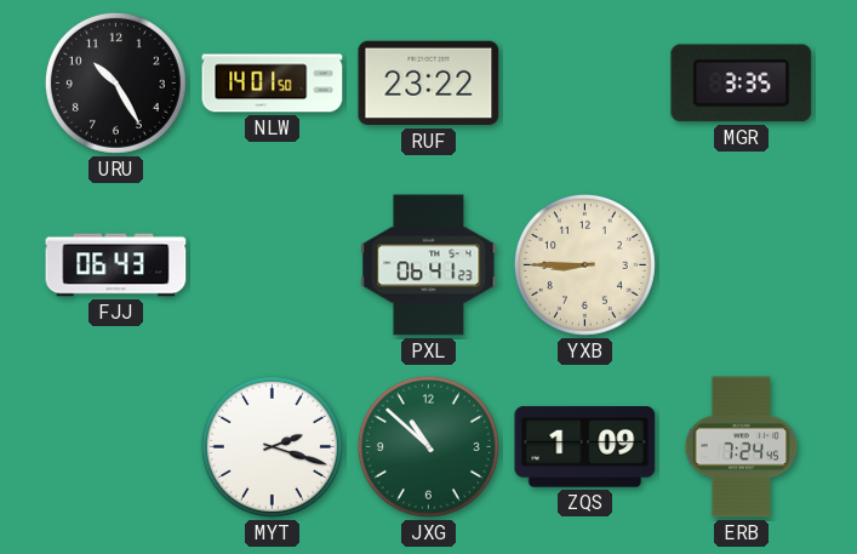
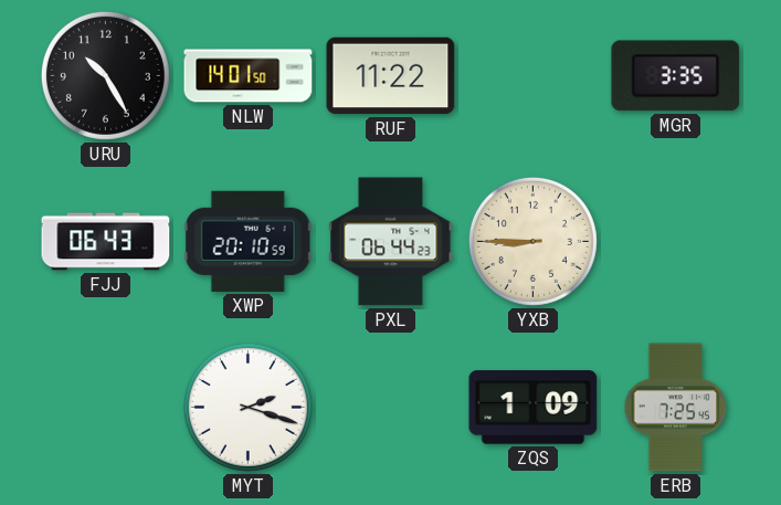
RUF: 23:22 -> 11:22
XWP: none -> 20:10
PXL: 06:41 -> 06:44
JXG: 10:52 -> none
ERB: 7:24 -> 7:25
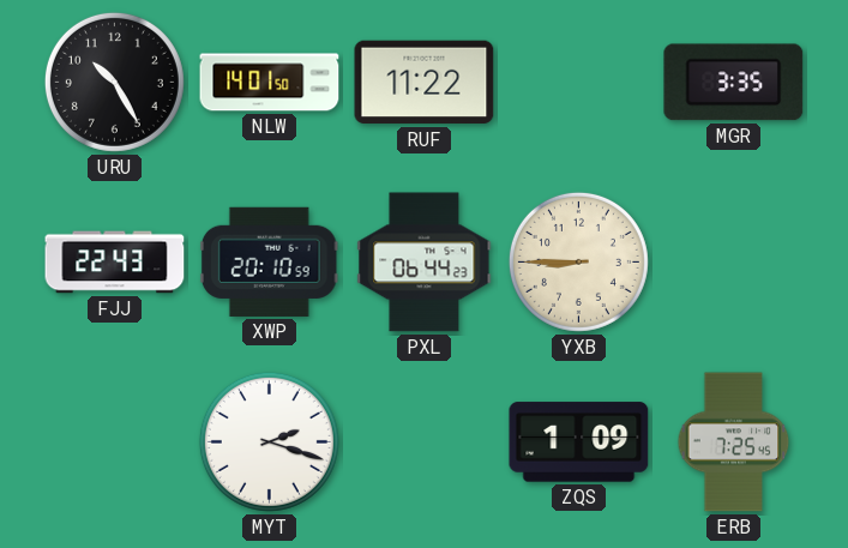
FJJ: 06:43 -> 22:43
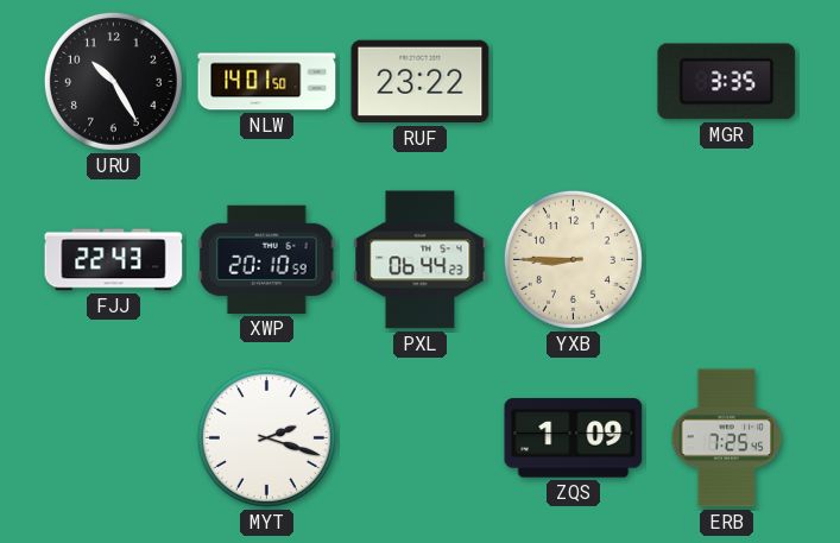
RUF: 11:22 -> 23:22
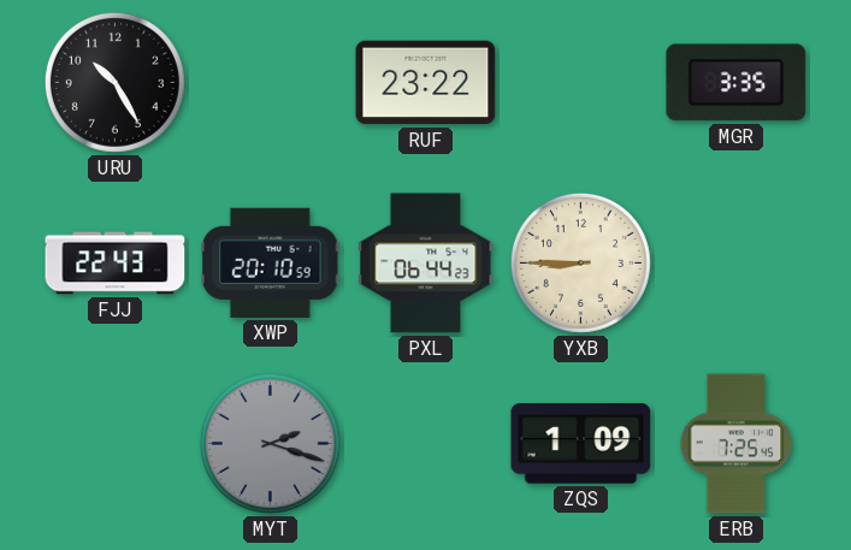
NLW: 14:01 -> none
MYT dial: white -> grey
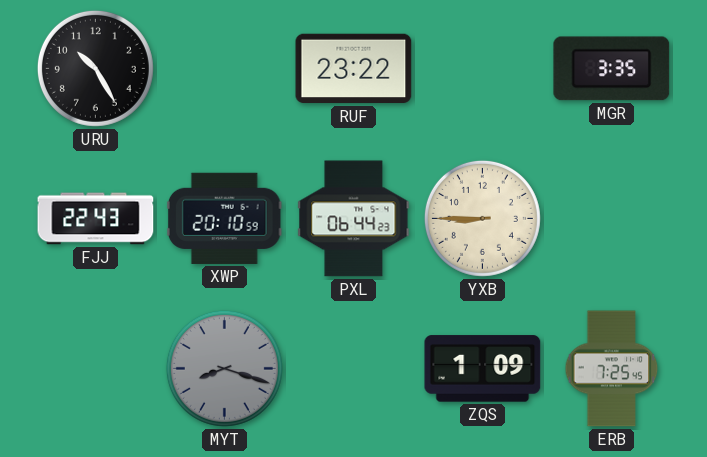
MYT: 2:18 -> 8:18
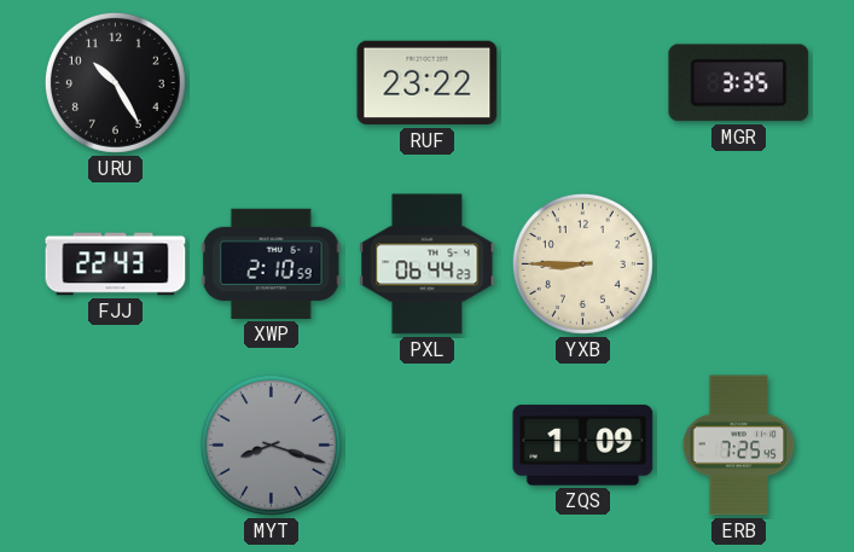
XWP: 20:10 -> 2:10
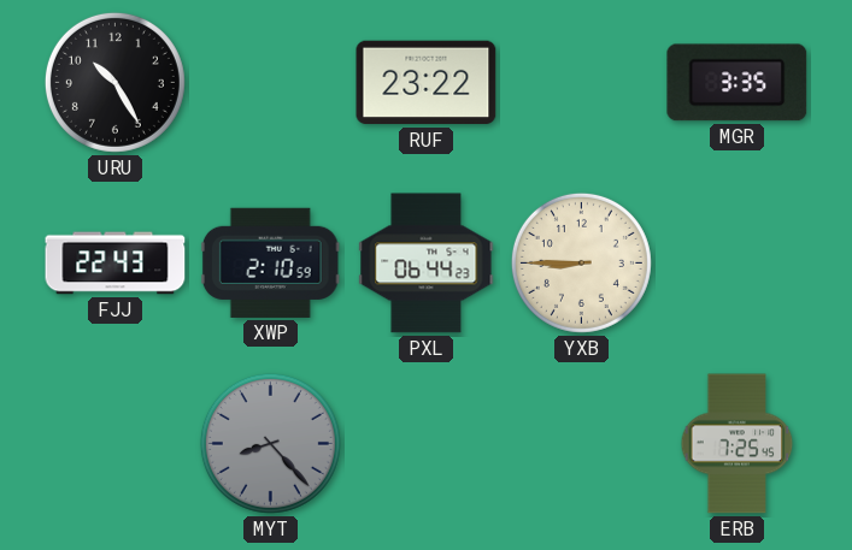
MYT: 8:18 -> 8:23
ZQS: 1:09 -> none
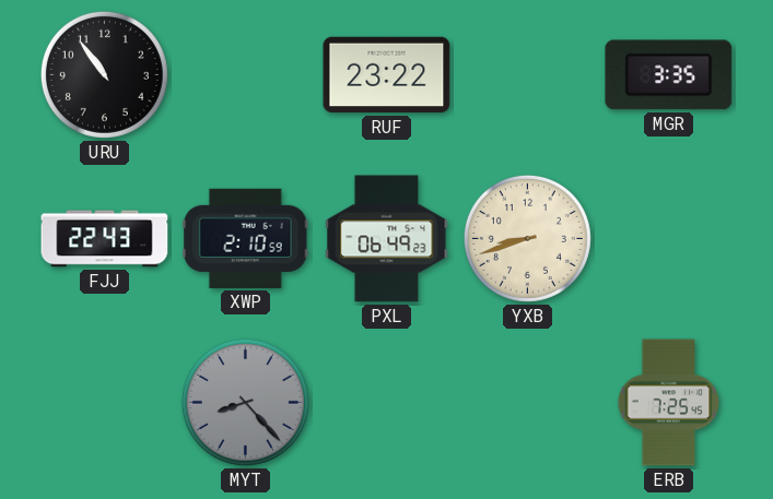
URU: 10:25 -> 10:54
PXL: 06:44 -> 06:49
YXB: 8:45 -> 8:42
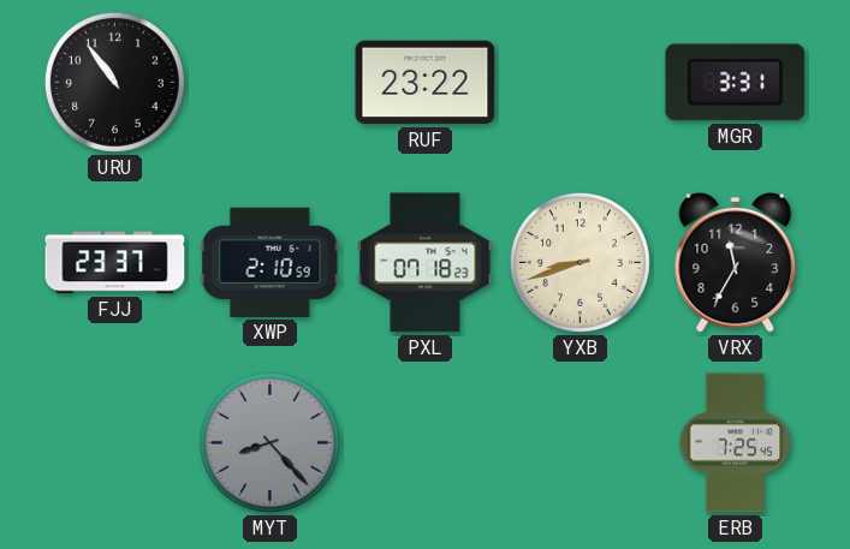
MGR: 3:35 -> 3:31
FJJ: 22:43 -> 23:37
PXL: 06:49 -> 07:18
VRX: none -> 11:35
